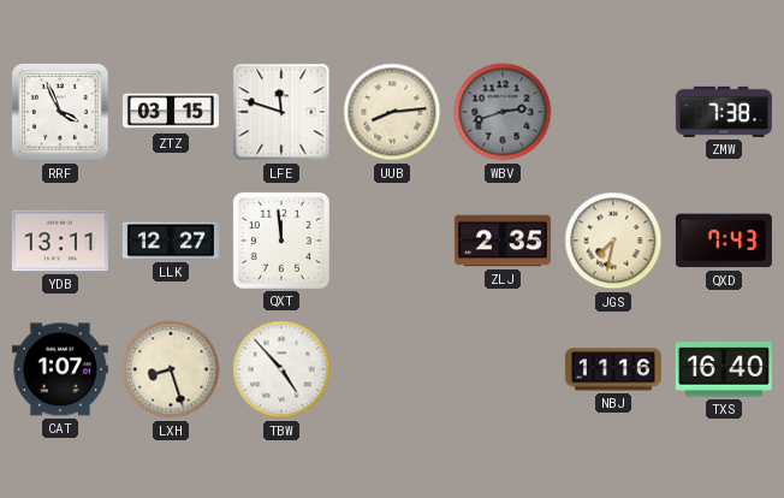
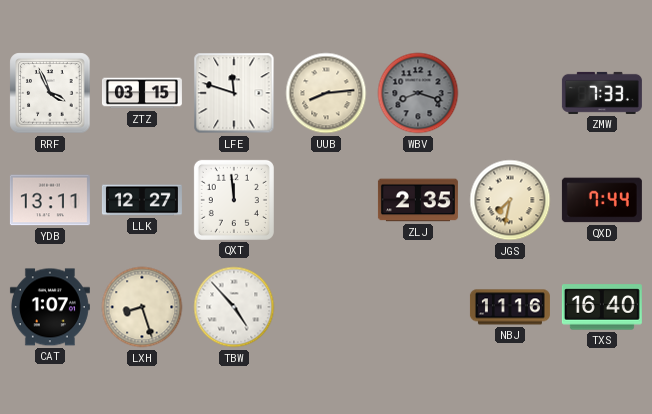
WBV: 2:42 -> 8:18
ZMW: 7:38 -> 7:33
QXD: 7:43 -> 7:44
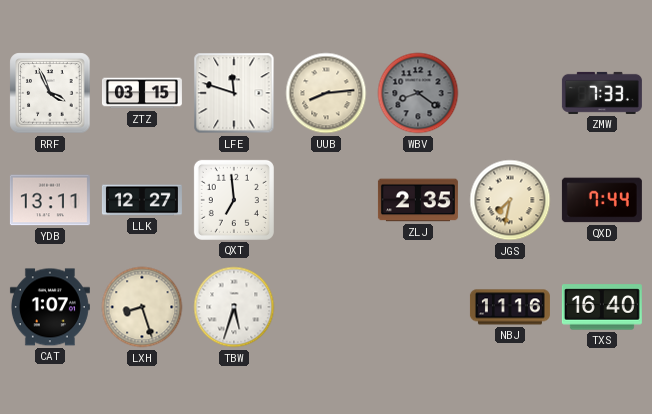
WBV: 8:18 -> 8:21
QXT: 11:59 -> 6:59
TBW: 4:53 -> 5:33
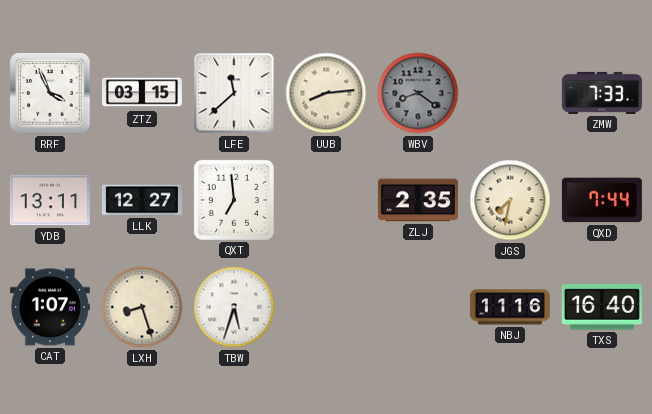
LFE: 11:48 -> 11:38
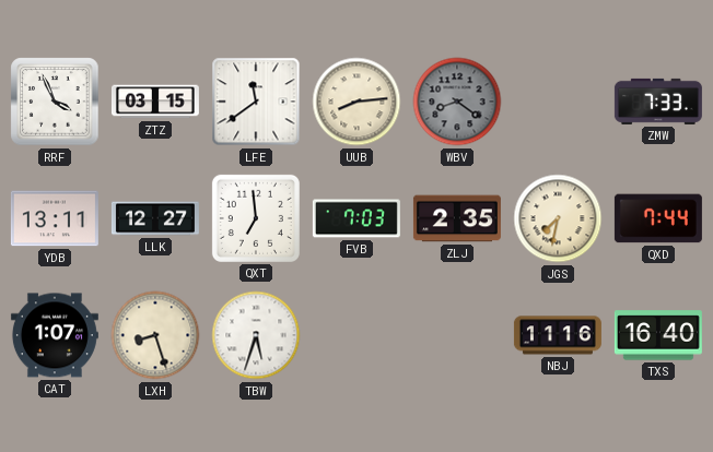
LFE: 11:38 -> 11:39
FVB: none -> 7:03
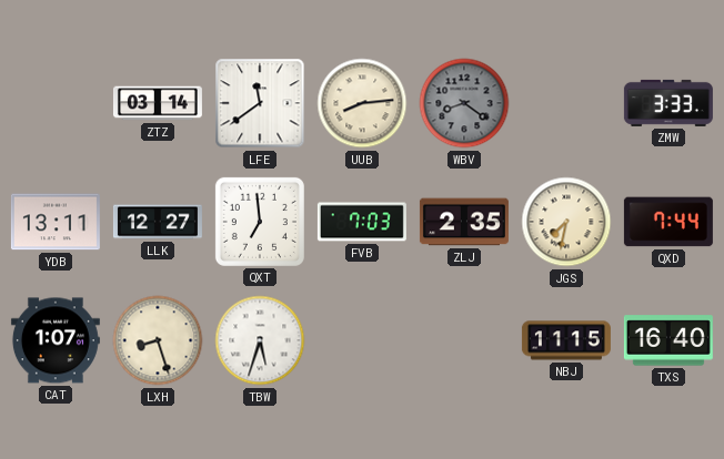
RRF: 3:56 -> none
ZTZ: 03:15 -> 03:14
ZMW: 7:33 -> 3:33
NBJ: 11:16 -> 11:15
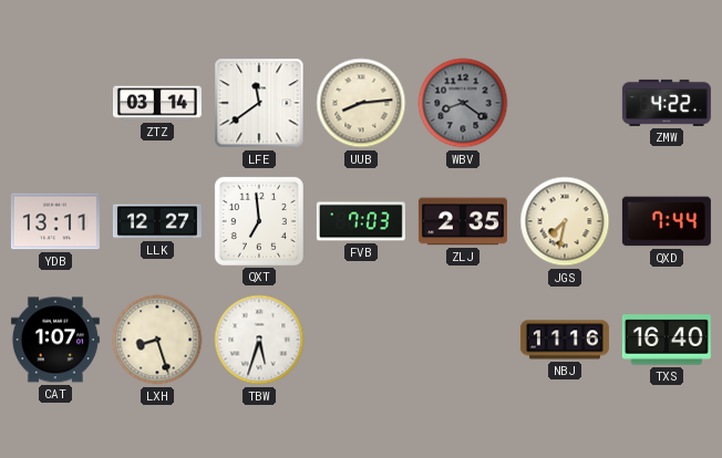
ZMW: 3:33 -> 4:22
NBJ: 11:15 -> 11:16
